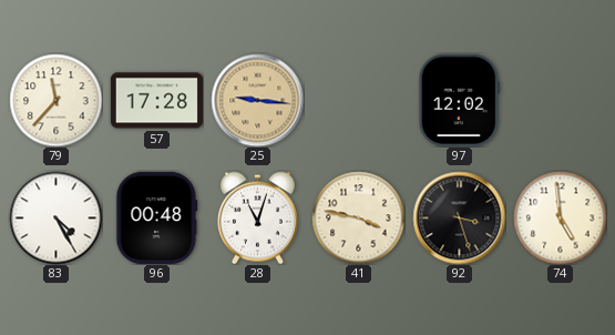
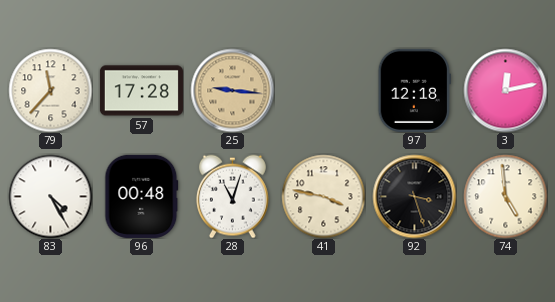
97: 12:02 -> 12:18
3: none -> 12:13
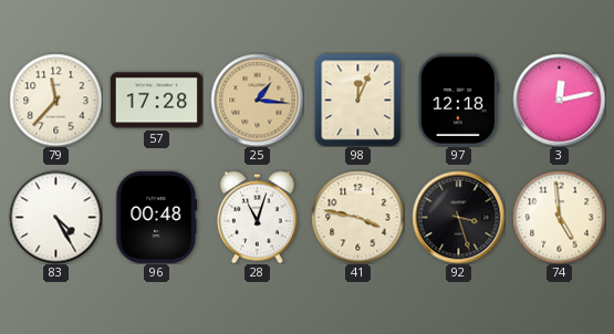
25: 9:16 -> 1:16
98: none -> 12:04
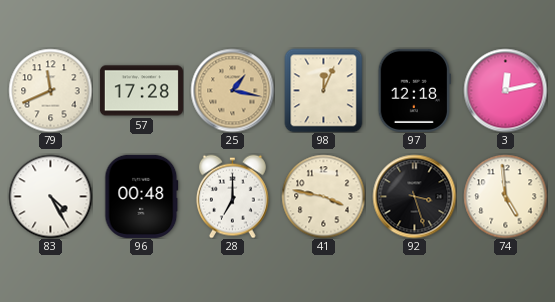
79: 11:37 -> 11:41
25: 1:16 -> 1:17
28: 11:03 -> 7:00
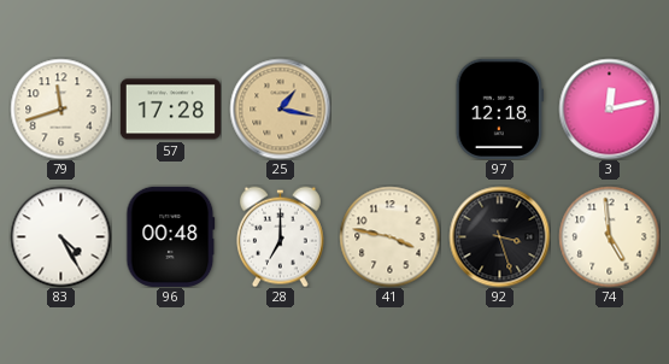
79: 11:41 -> 11:42
98: 12:04 -> none
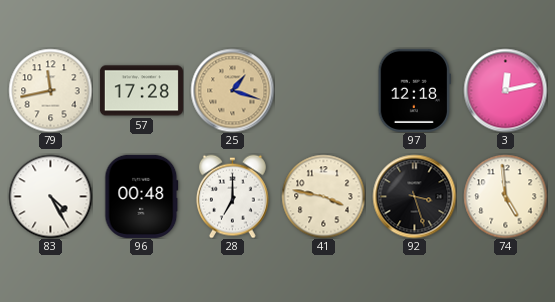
79: 11:42 -> 11:43
25: 1:17 -> 1:18
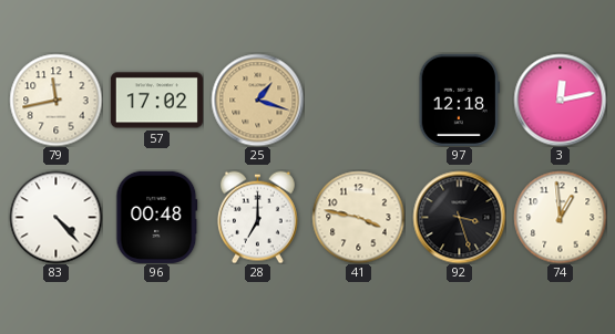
57: 17:28 -> 17:02
83: 4:25 -> 4:23
74: 4:59 -> 12:59
